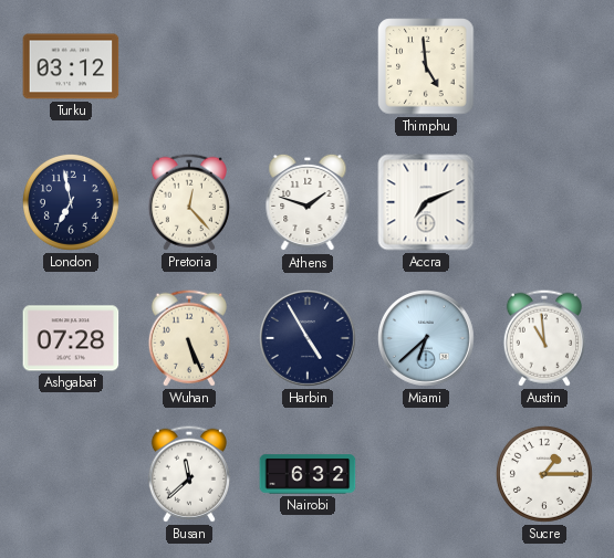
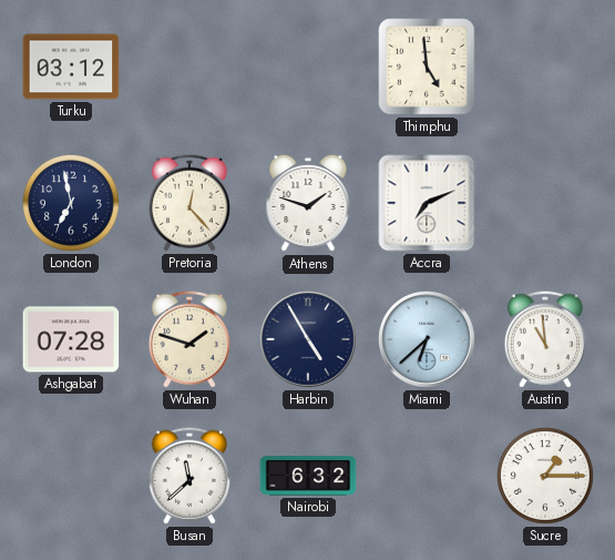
Wuhan: 5:26 -> 1:48
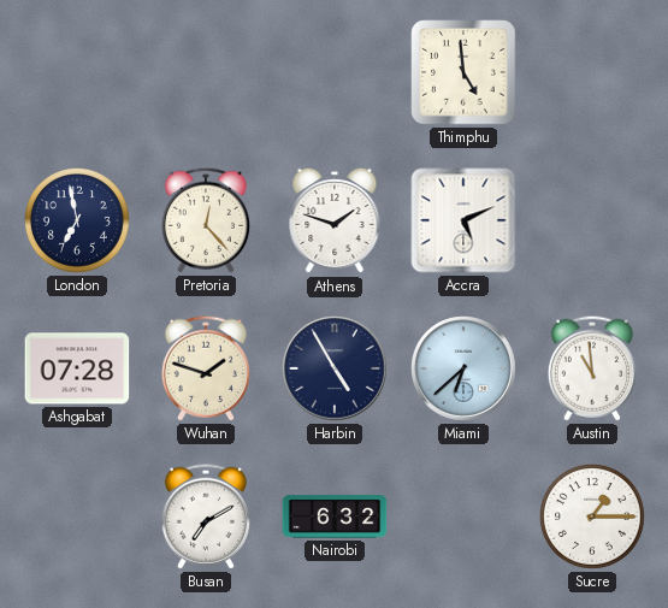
Turku: 03:12 -> none
Accra: 7:11 -> 5:11
Busan: 11:38 -> 7:10
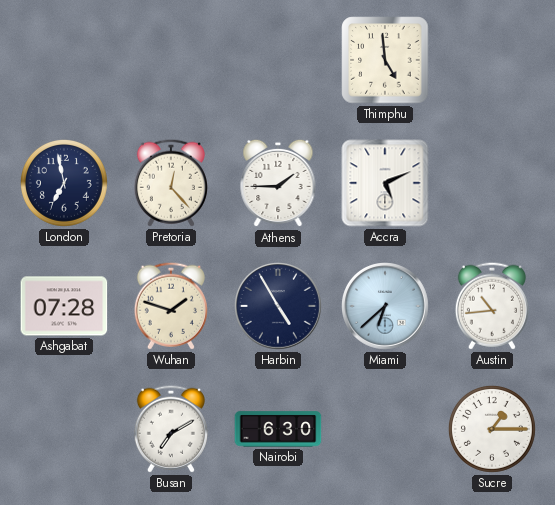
Athens: 1:48 -> 1:45
Austin: 10:59 -> 10:44
Nairobi: 6:32 -> 6:30
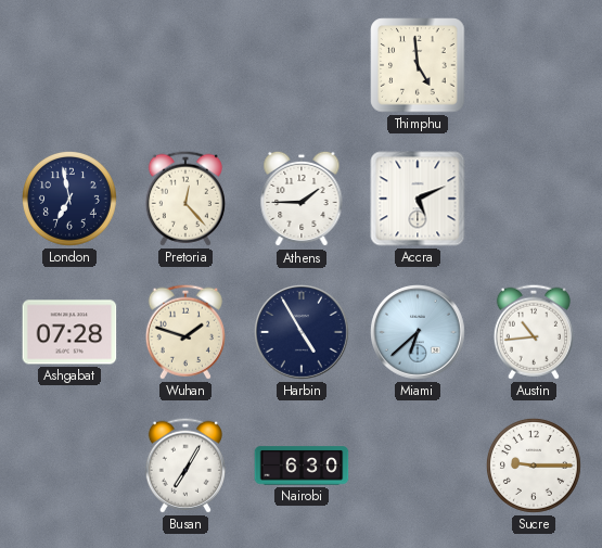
Busan: 7:10 -> 7:05
Sucre: 1:15 -> 9:15
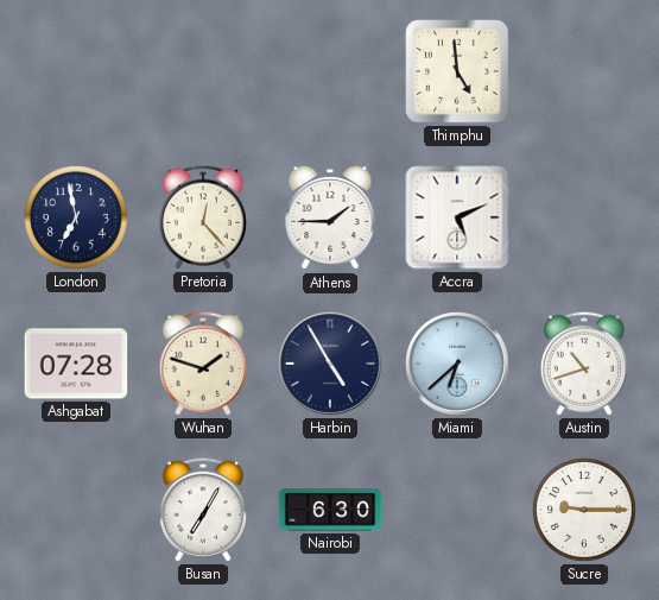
Austin: 10:44 -> 10:42
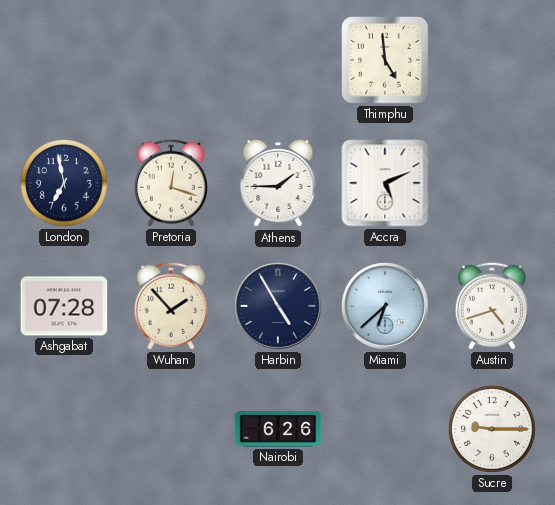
Pretoria: 12:23 -> 12:18
Wuhan: 1:48 -> 1:53
Austin: 10:42 -> 4:42
Busan: 7:05 -> none
Nairobi: 6:30 -> 6:26
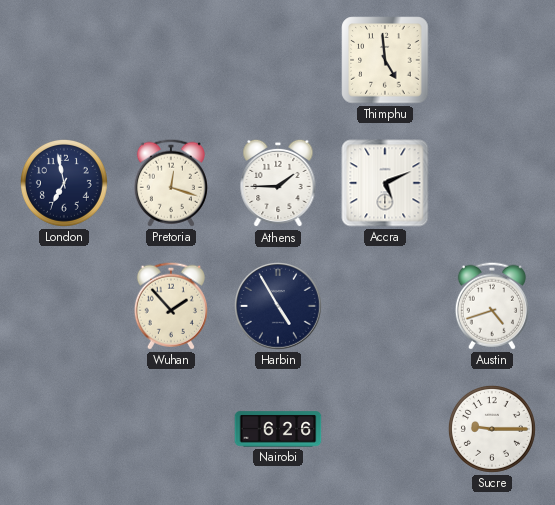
Ashgabat: 07:28 -> none
Miami: 6:38 -> none
